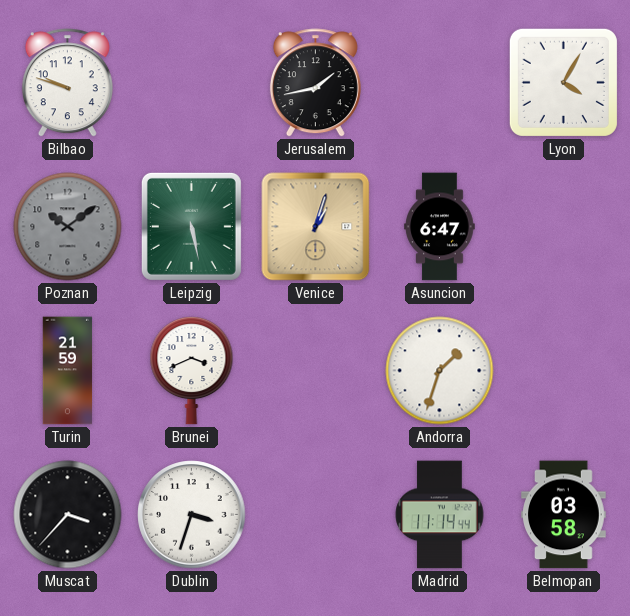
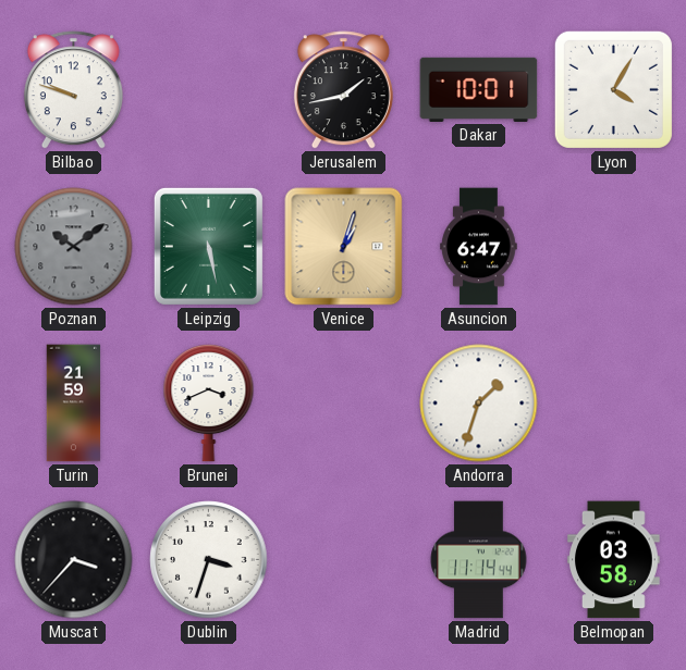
Dakar: none -> 10:01
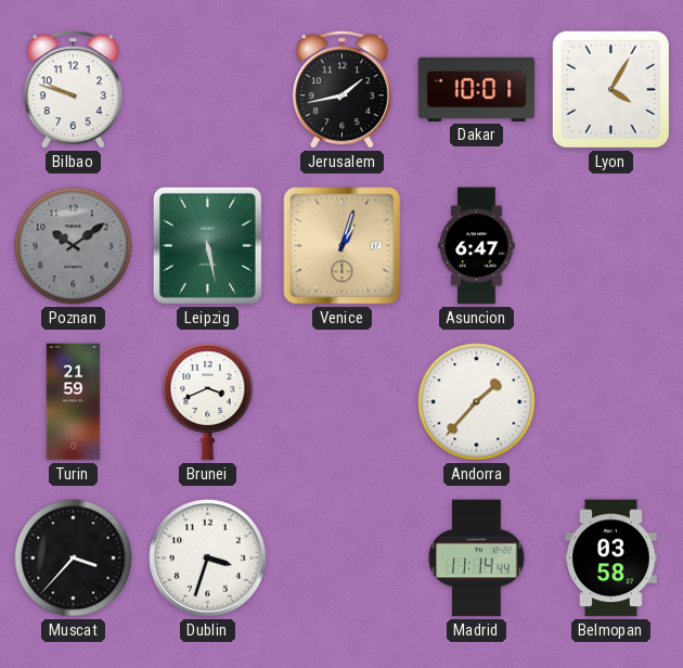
Andorra: 1:33 -> 1:37
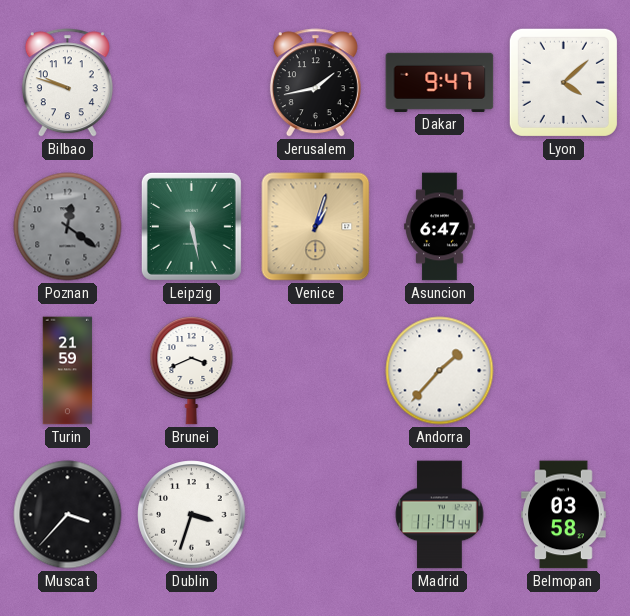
Dakar: 10:01 -> 9:47
Lyon: 4:05 -> 4:08
Poznan: 10:09 -> 12:21
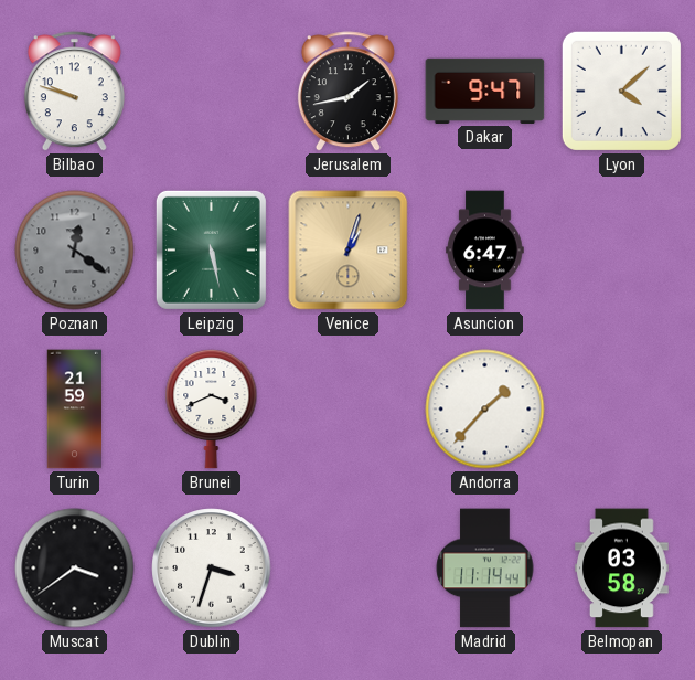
Muscat: 3:37 -> 3:39
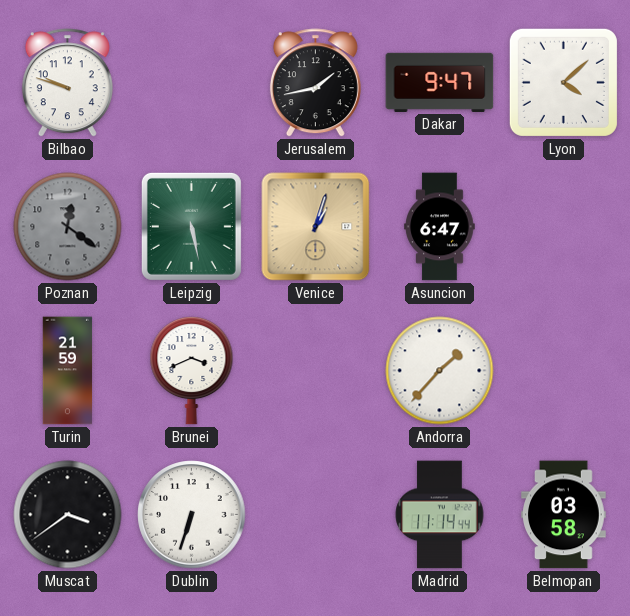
Dublin: 3:33 -> 6:33
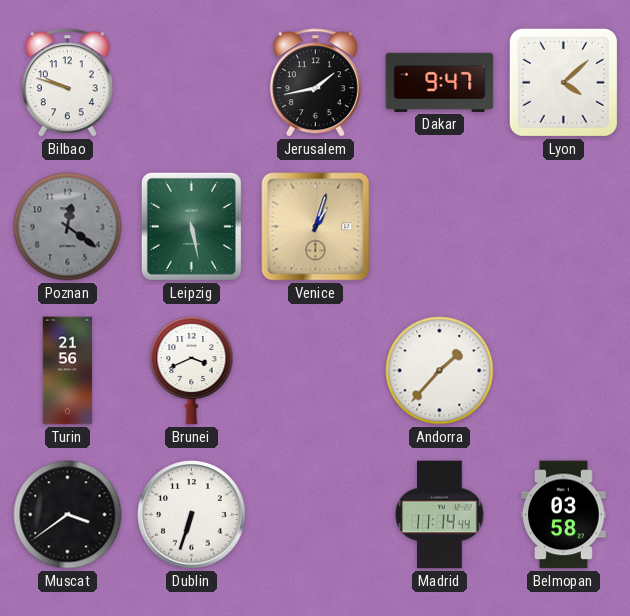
Asuncion: 6:47 -> none
Turin: 21:59 -> 21:56
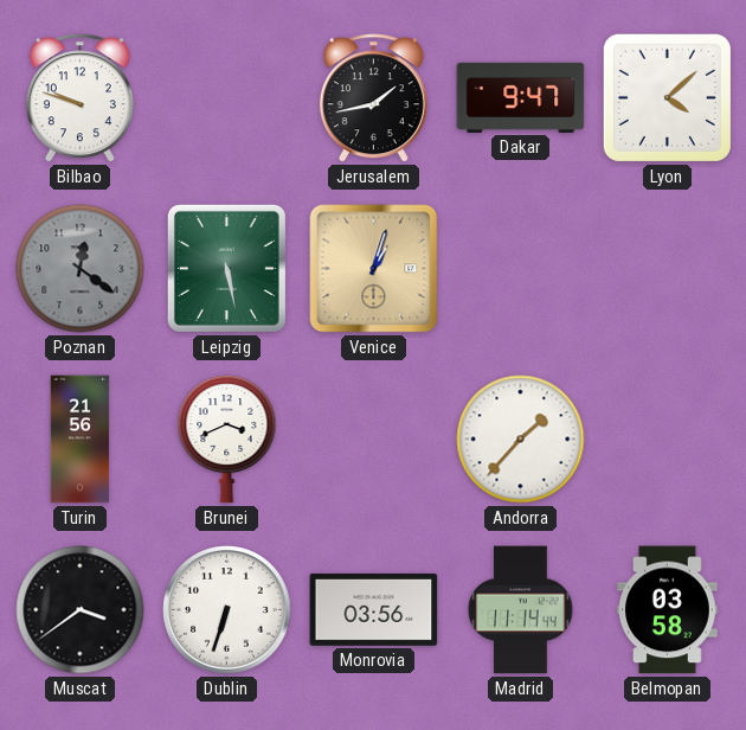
Monrovia: none -> 03:56
